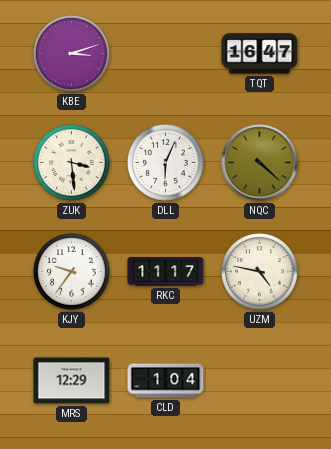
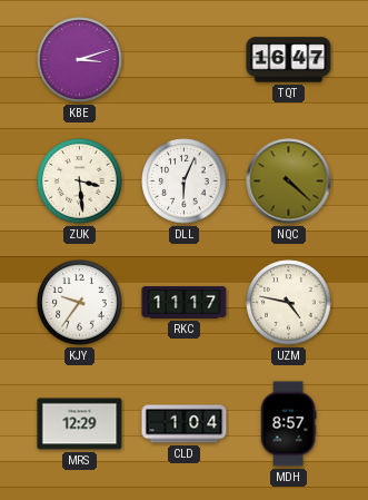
MDH: none -> 8:57
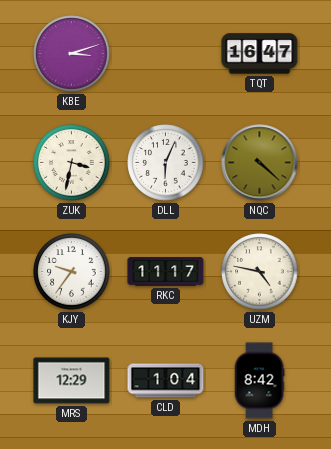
ZUK: 3:29 -> 3:32
MDH: 8:57 -> 8:42
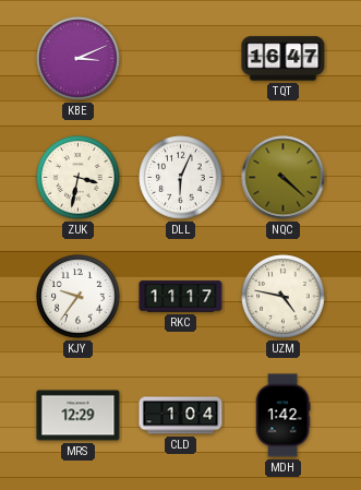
KBE: 3:12 -> 3:11
MDH: 8:42 -> 1:42
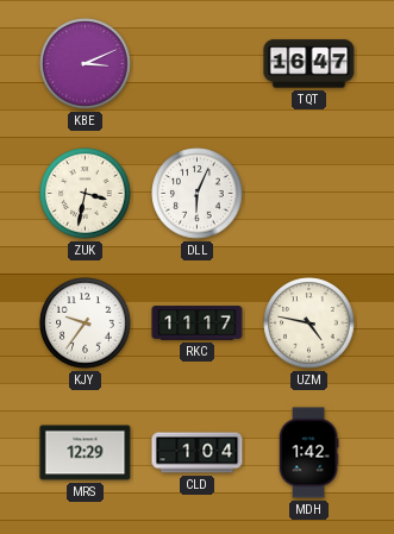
NQC: 4:22 -> none
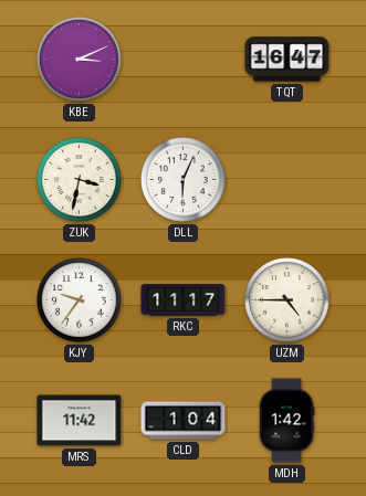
UZM: 4:47 -> 4:45
MRS: 12:29 -> 11:42
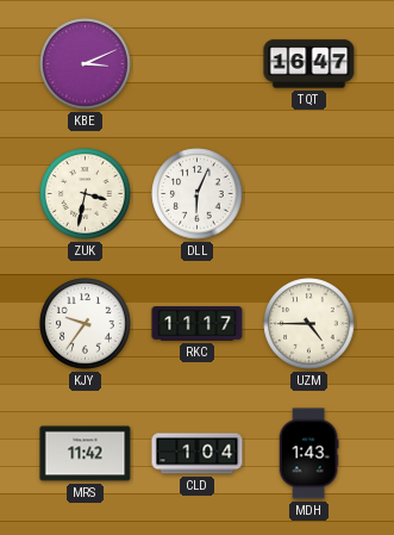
MDH: 1:42 -> 1:43
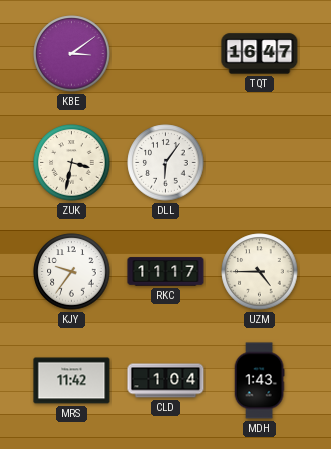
KBE: 3:11 -> 3:09
DLL: 6:04 -> 6:06
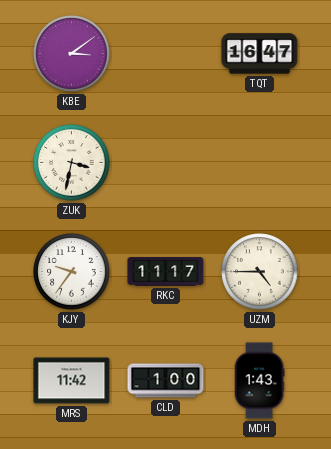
DLL: 6:06 -> none
CLD: 1:04 -> 1:00
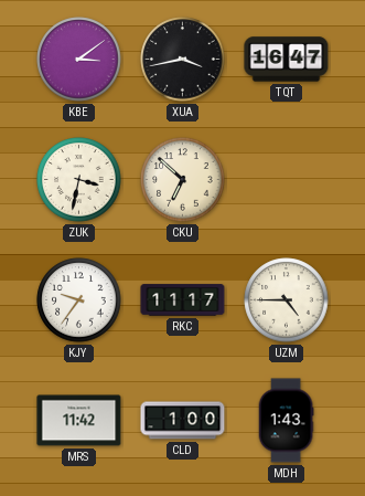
XUA: none -> 3:43
CKU: none -> 6:52
